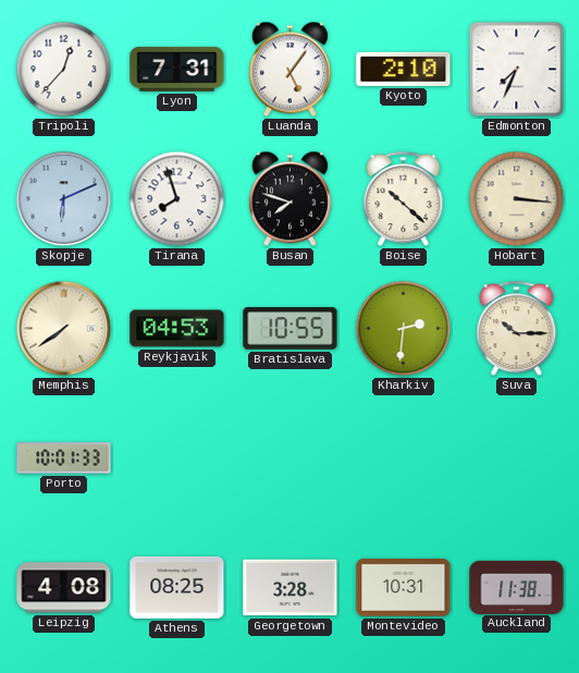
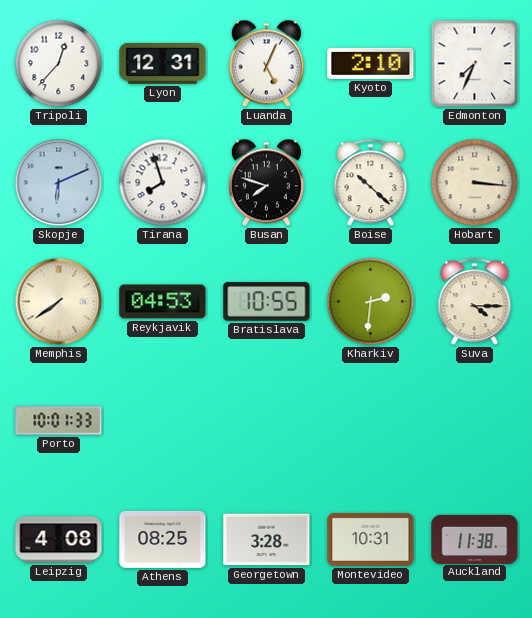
Lyon: 7:31 -> 12:31
Luanda: 5:06 -> 5:04
Suva: 10:15 -> 4:15
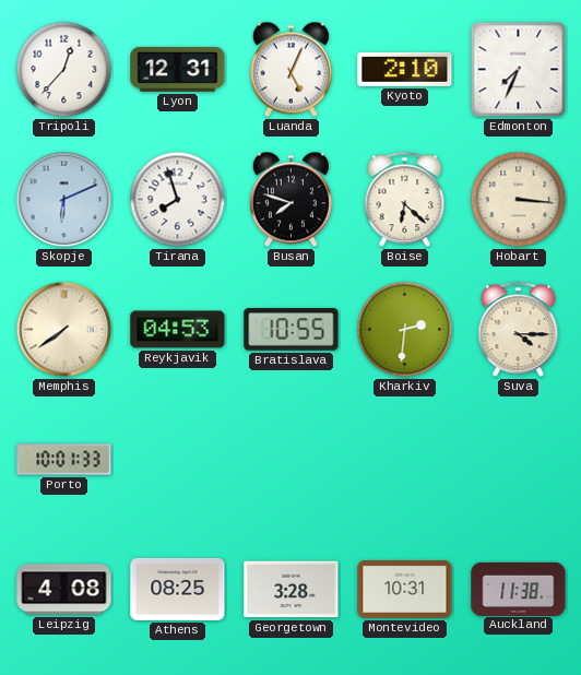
Boise: 10:22 -> 6:22
